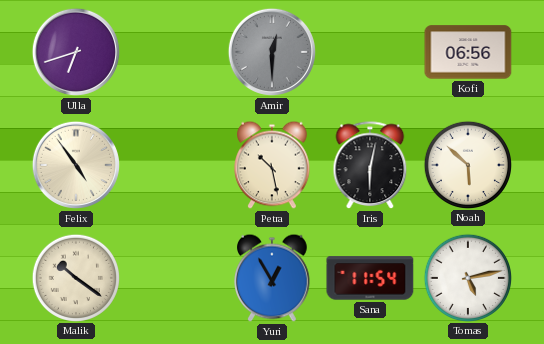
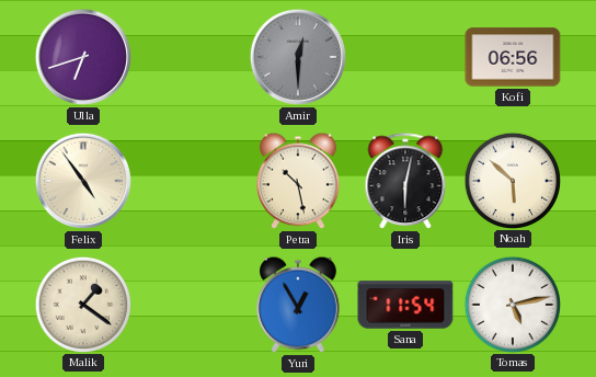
Malik: 10:21 -> 1:21
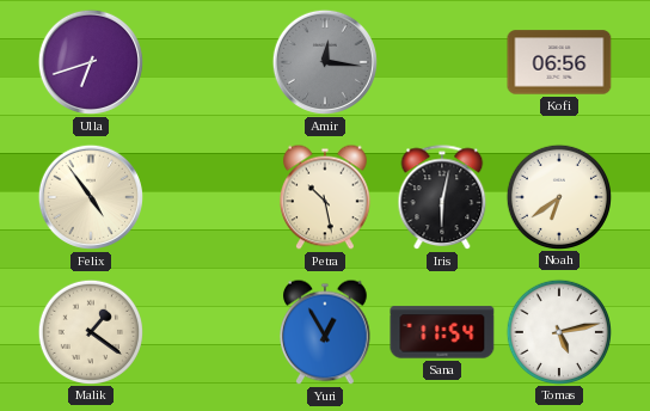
Amir: 12:30 -> 12:16
Noah: 5:52 -> 6:39
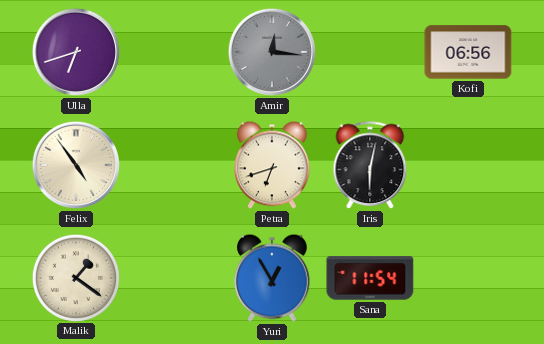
Petra: 10:28 -> 6:42
Noah: 6:39 -> none
Tomas: 5:13 -> none
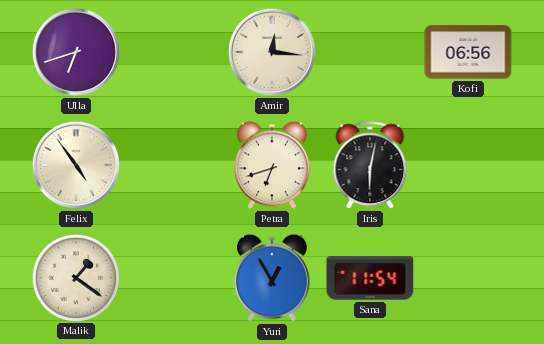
Amir dial: grey -> cream
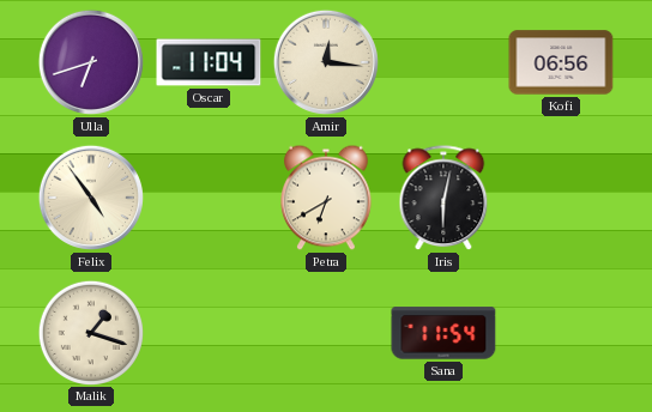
Oscar: none -> 11:04
Petra: 6:42 -> 6:40
Malik: 1:21 -> 1:18
Yuri: 12:55 -> none
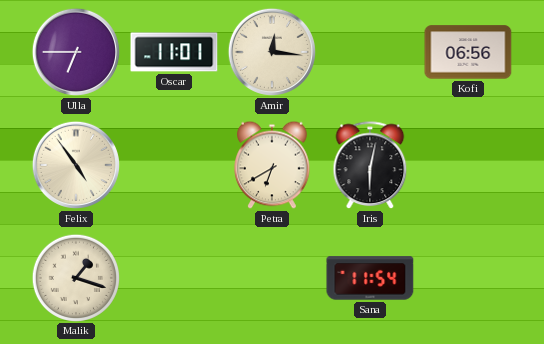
Ulla: 6:42 -> 6:45
Oscar: 11:04 -> 11:01
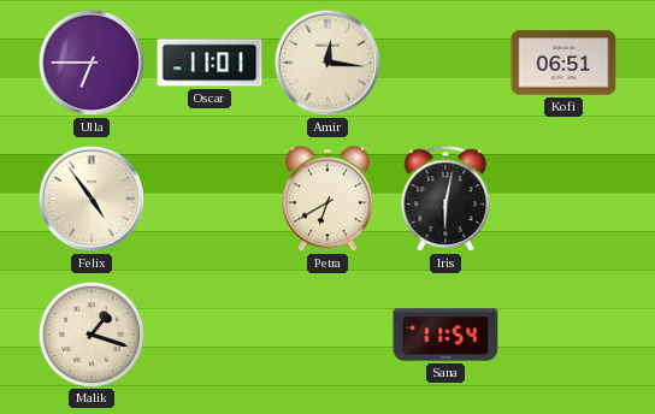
Kofi: 06:56 -> 06:51
